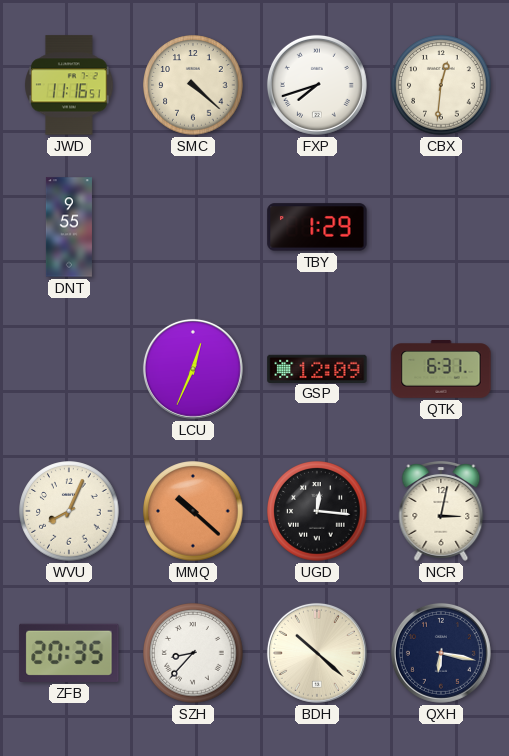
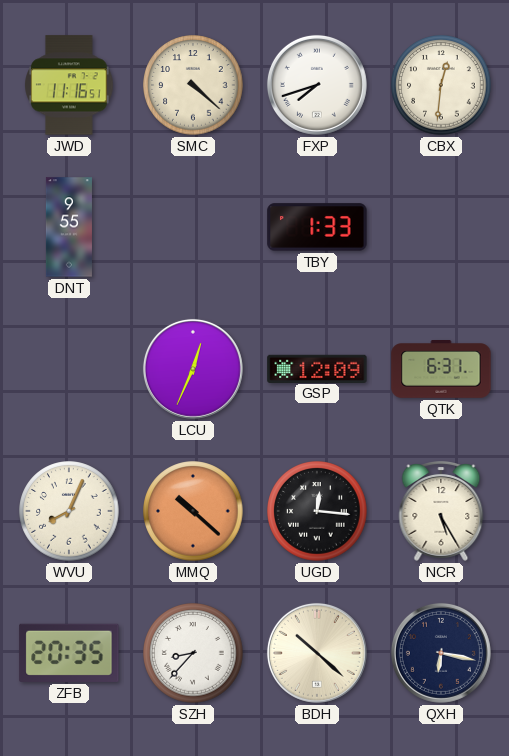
TBY: 1:29 -> 1:33
NCR: 3:02 -> 5:25
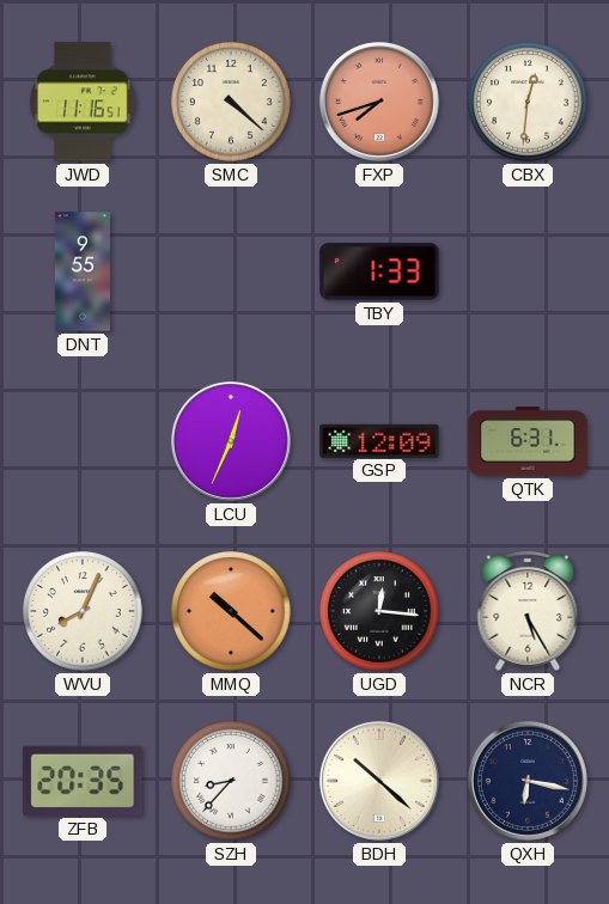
FXP dial: white -> salmon
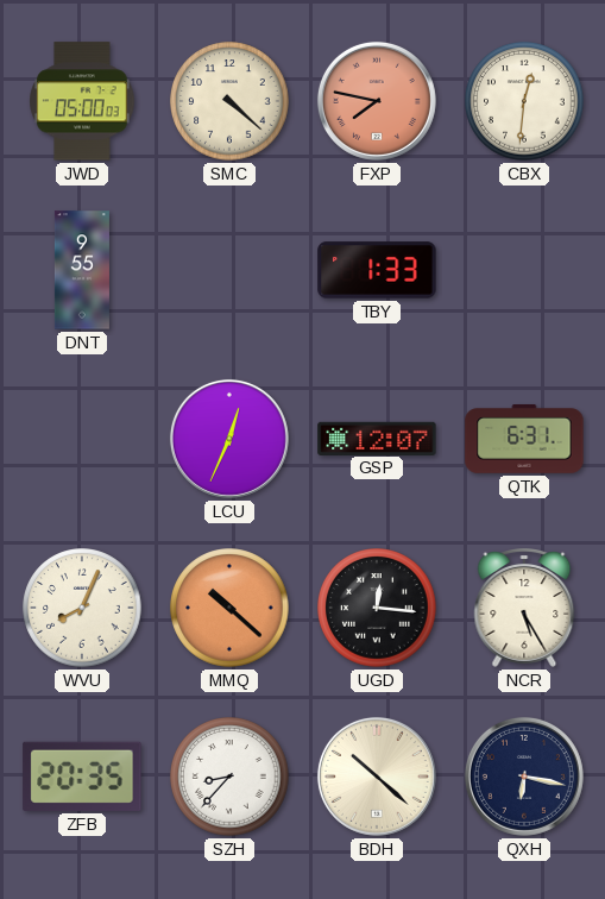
JWD: 11:16 -> 05:00
FXP: 7:42 -> 7:47
GSP: 12:09 -> 12:07
